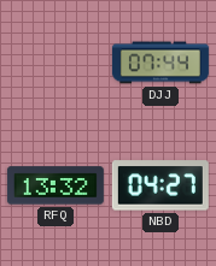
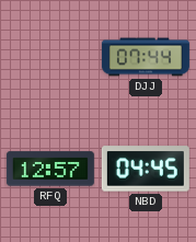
RFQ: 13:32 -> 12:57
NBD: 04:27 -> 04:45
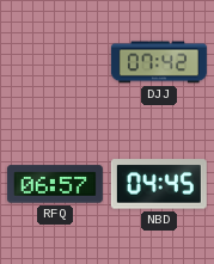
DJJ: 07:44 -> 07:42
RFQ: 12:57 -> 06:57
